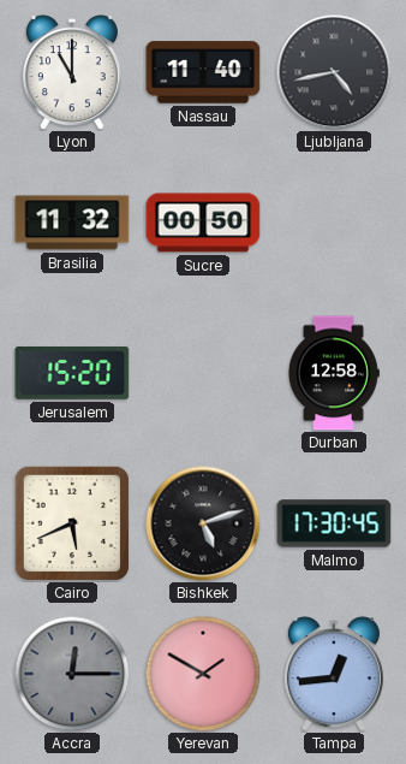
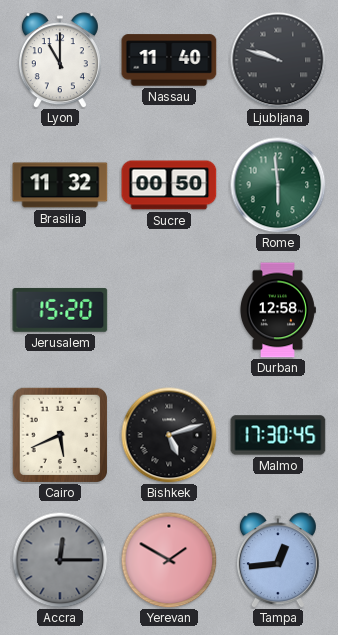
Ljubljana: 4:43 -> 9:48
Rome: none -> 5:59
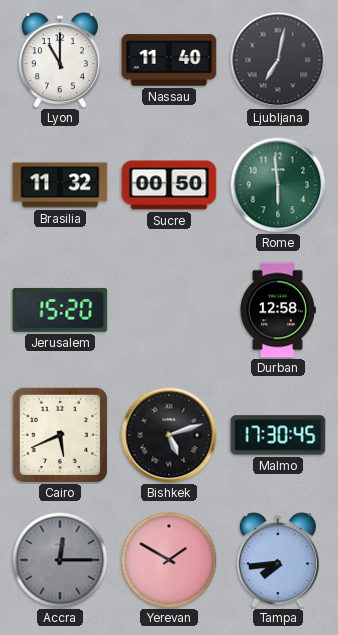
Ljubljana: 9:48 -> 7:02
Tampa: 12:44 -> 7:44
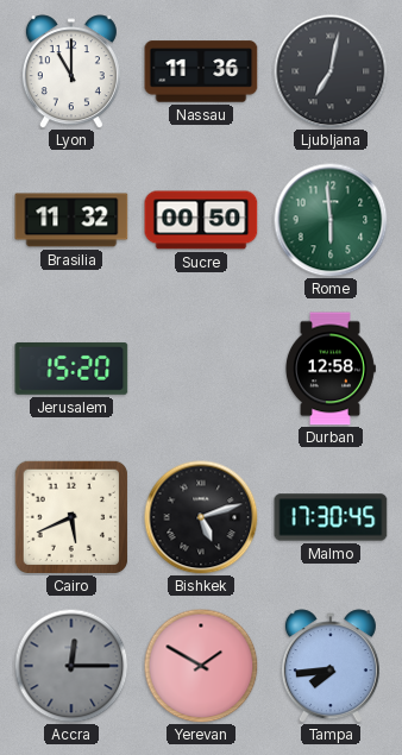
Nassau: 11:40 -> 11:36
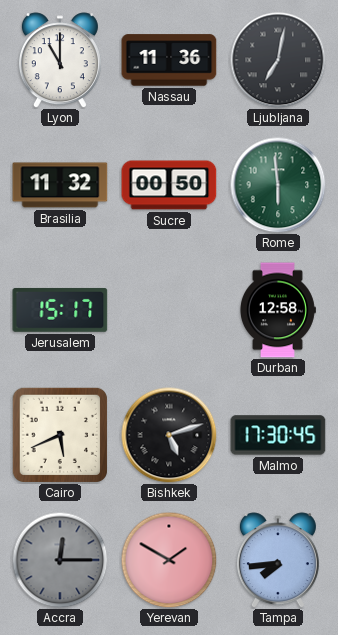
Jerusalem: 15:20 -> 15:17
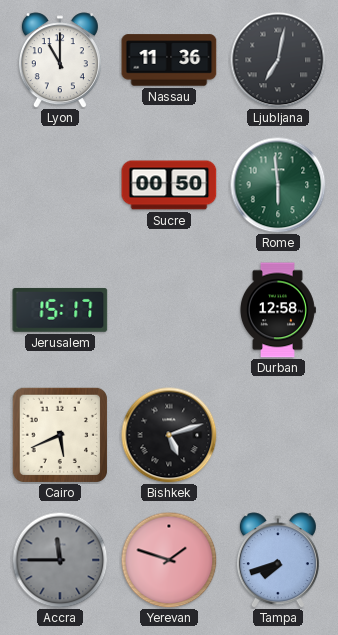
Brasilia: 11:32 -> none
Malmo: 17:30 -> none
Accra: 12:15 -> 11:45
Yerevan: 1:50 -> 1:48
Tampa: 7:44 -> 7:42
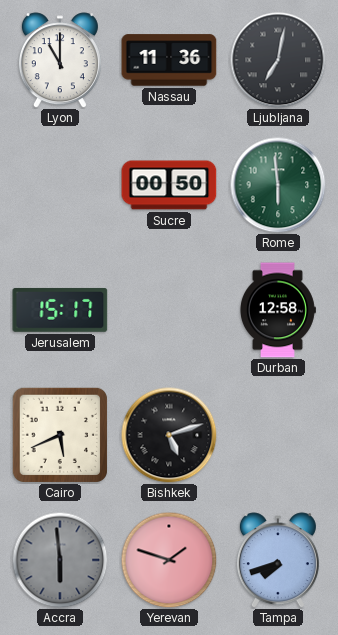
Accra: 11:45 -> 5:59
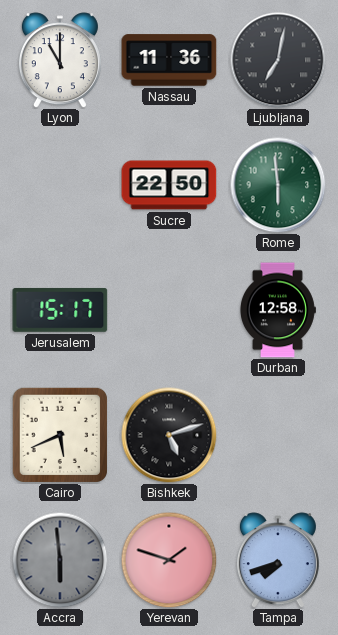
Sucre: 00:50 -> 22:50
